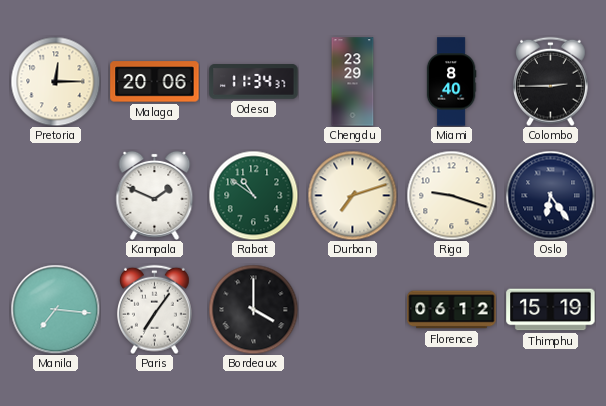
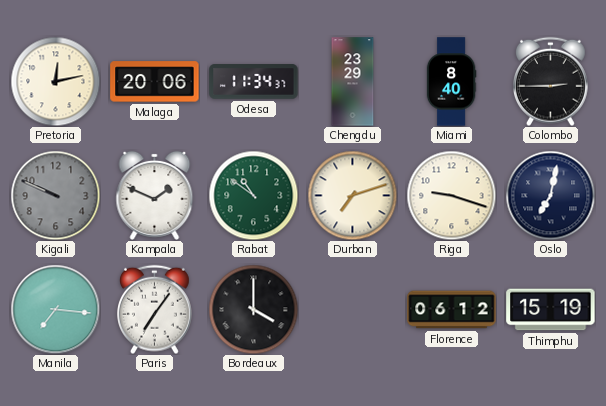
Pretoria: 12:15 -> 12:13
Kigali: none -> 9:49
Oslo: 6:24 -> 7:02
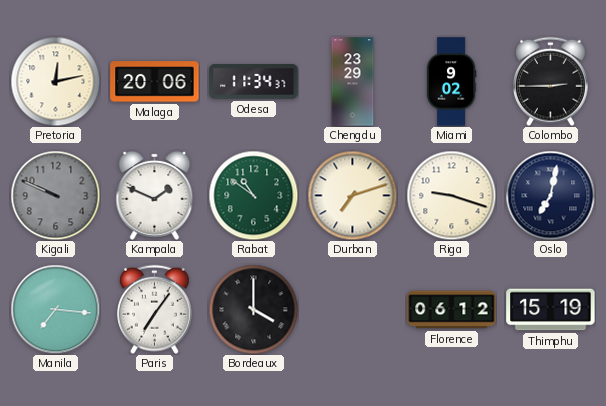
Miami: 8:40 -> 9:02
